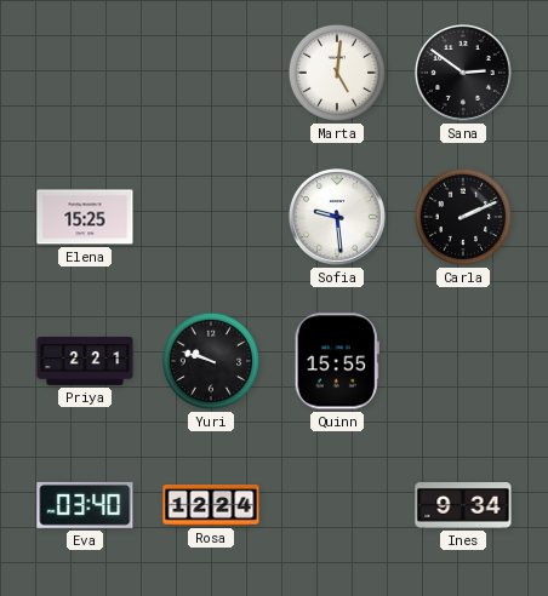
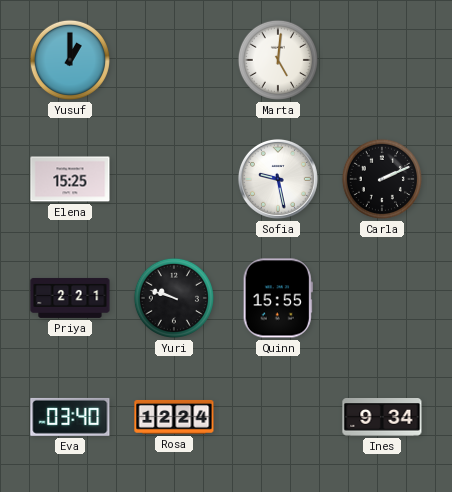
Yusuf: none -> 1:00
Sana: 2:51 -> none
Sofia: 9:29 -> 9:28
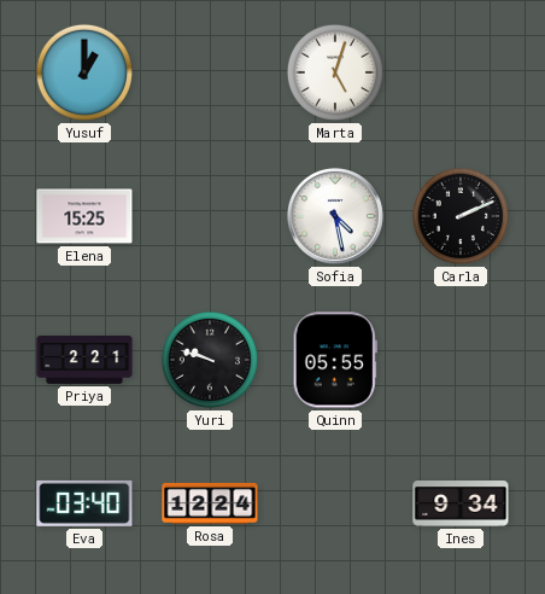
Marta: 5:01 -> 5:03
Sofia: 9:28 -> 4:28
Quinn: 15:55 -> 05:55
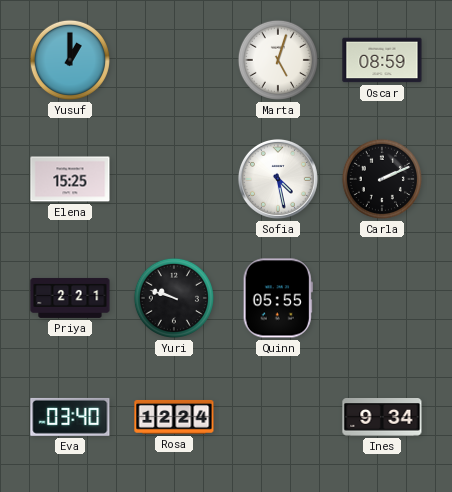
Oscar: none -> 08:59
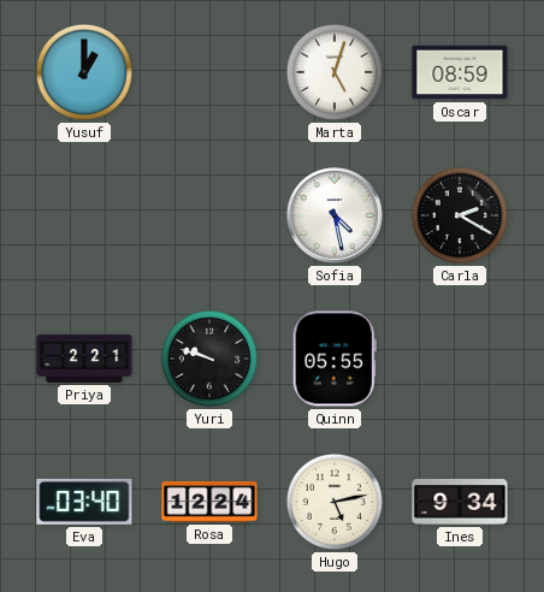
Elena: 15:25 -> none
Carla: 2:11 -> 2:20
Hugo: none -> 5:13
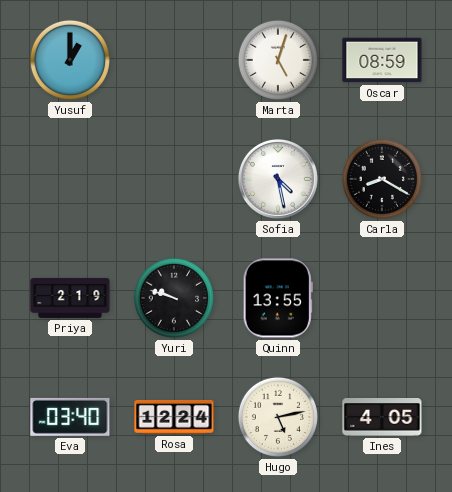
Carla: 2:20 -> 8:20
Priya: 2:21 -> 2:19
Quinn: 05:55 -> 13:55
Ines: 9:34 -> 4:05
